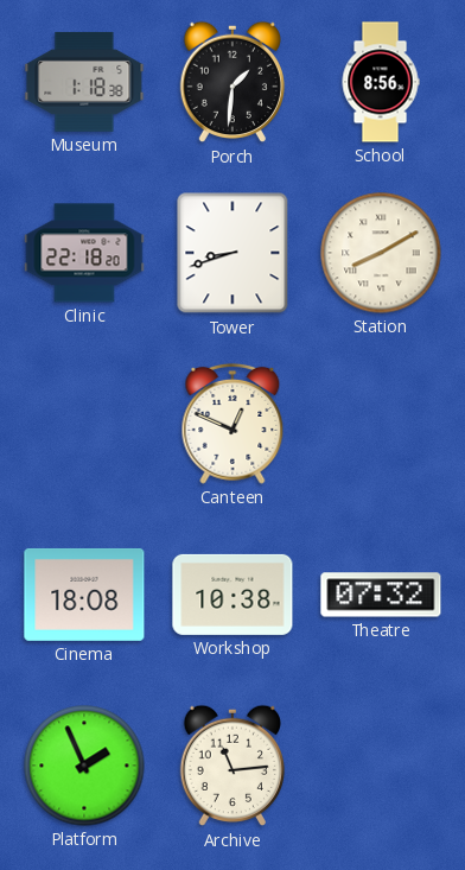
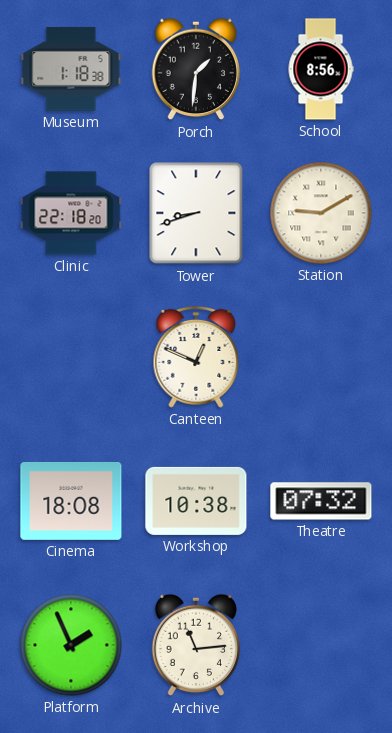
Station: 8:10 -> 9:10
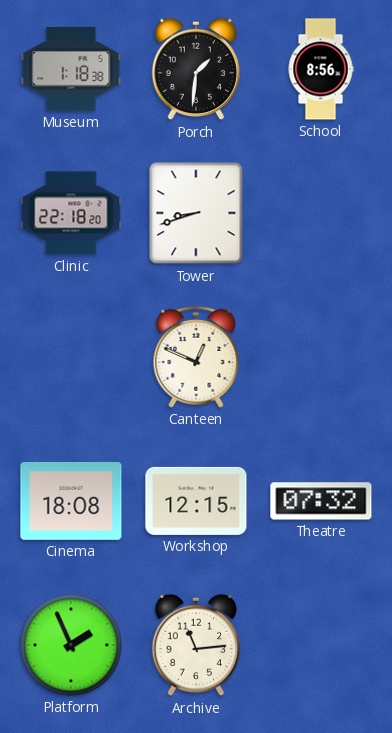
Station: 9:10 -> none
Workshop: 10:38 -> 12:15
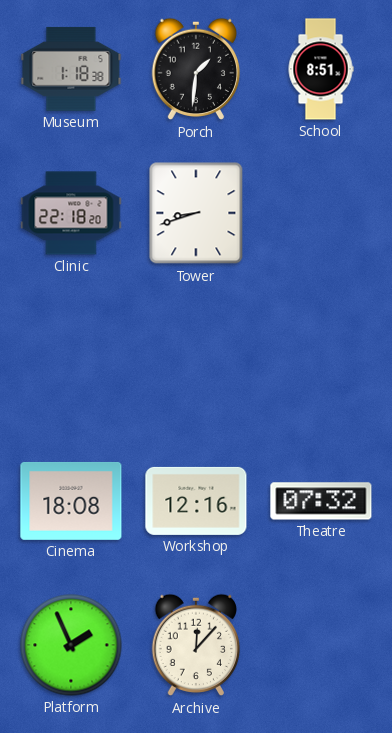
School: 8:56 -> 8:51
Canteen: 12:49 -> none
Workshop: 12:15 -> 12:16
Archive: 11:14 -> 12:07
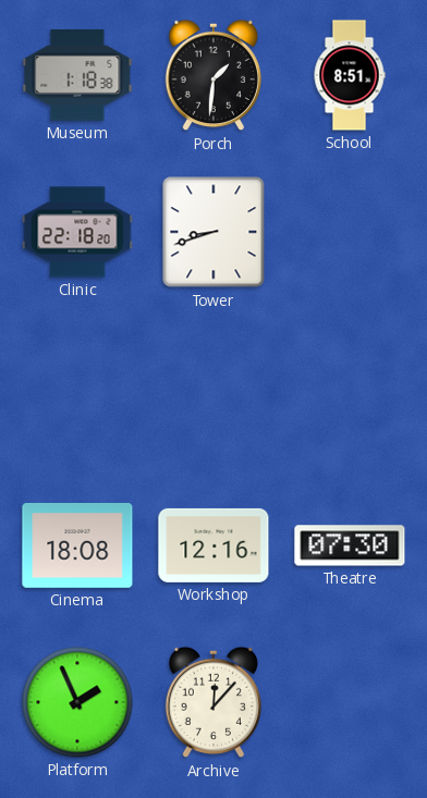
Theatre: 07:32 -> 07:30
